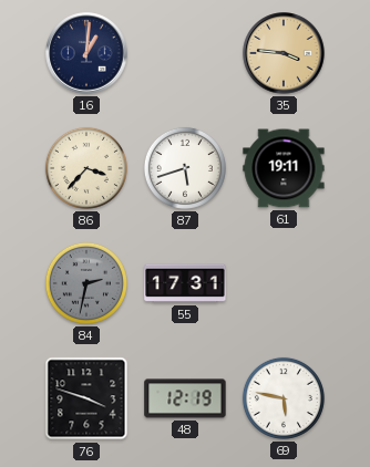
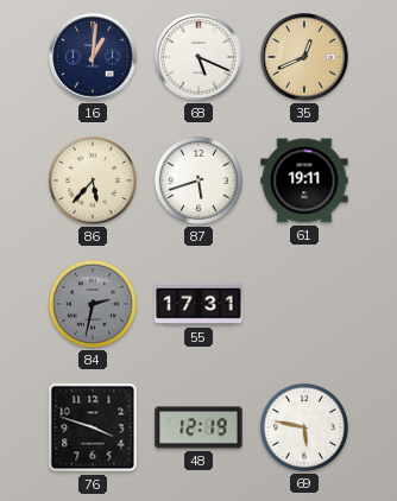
68: none -> 5:19
35: 3:46 -> 12:41
86: 3:37 -> 5:37
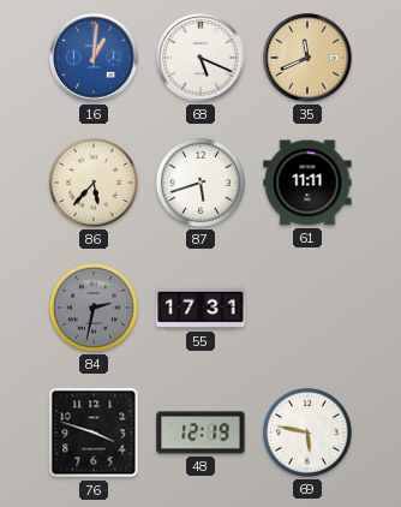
16 dial: navy -> blue
35: 12:41 -> 11:41
61: 19:11 -> 11:11
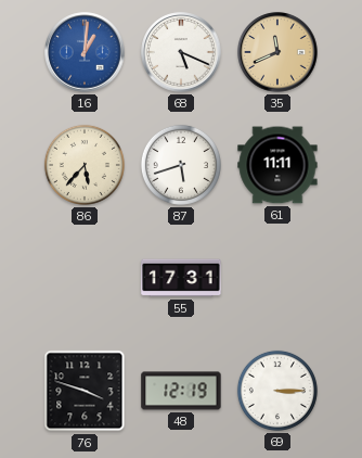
84: 2:32 -> none
69: 5:47 -> 3:15
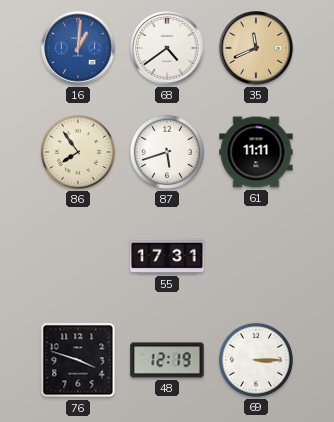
68: 5:19 -> 4:39
86: 5:37 -> 7:54
